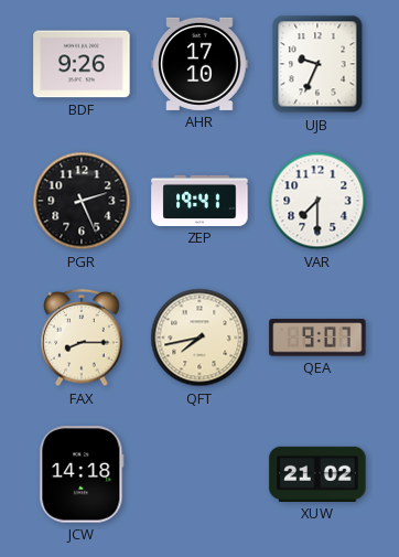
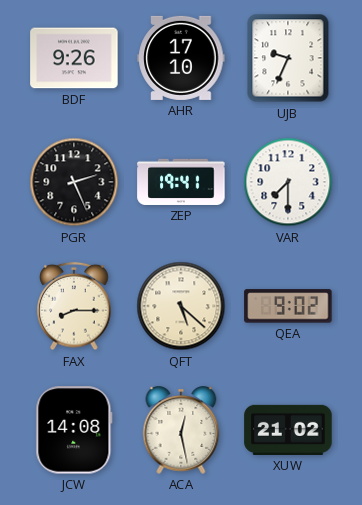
QFT: 7:43 -> 5:22
QEA: 9:07 -> 9:02
JCW: 14:18 -> 14:08
ACA: none -> 12:28
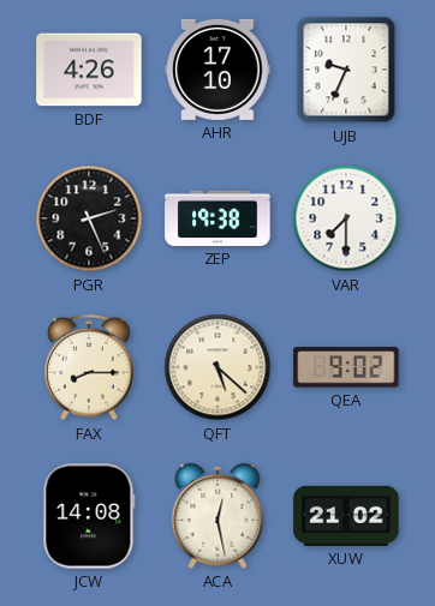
BDF: 9:26 -> 4:26
ZEP: 19:41 -> 19:38
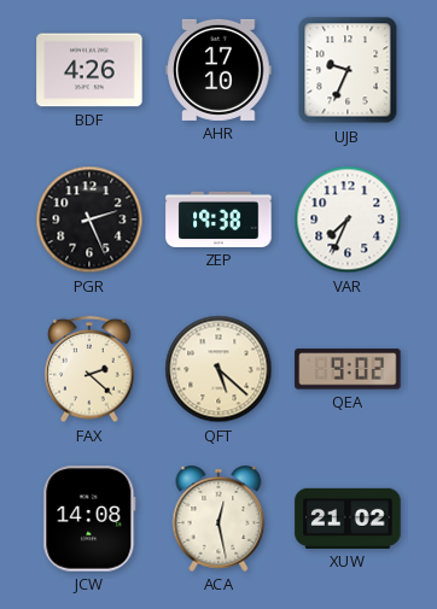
VAR: 7:30 -> 7:34
FAX: 8:15 -> 2:22
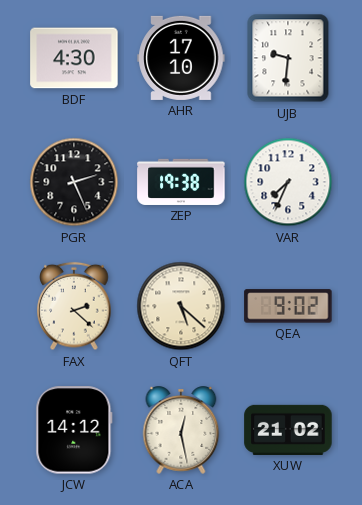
BDF: 4:26 -> 4:30
UJB: 9:34 -> 9:31
JCW: 14:08 -> 14:12
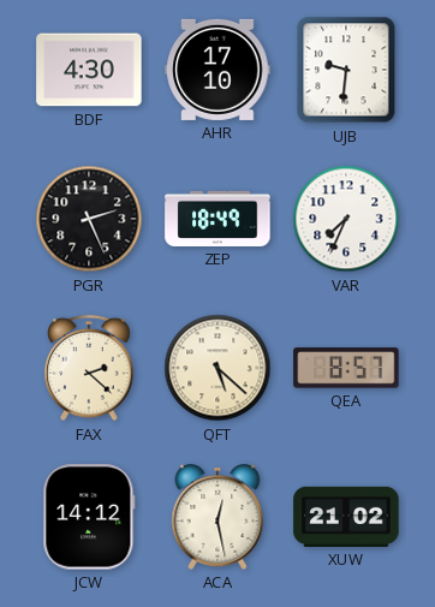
ZEP: 19:38 -> 18:49
QEA: 9:02 -> 8:57
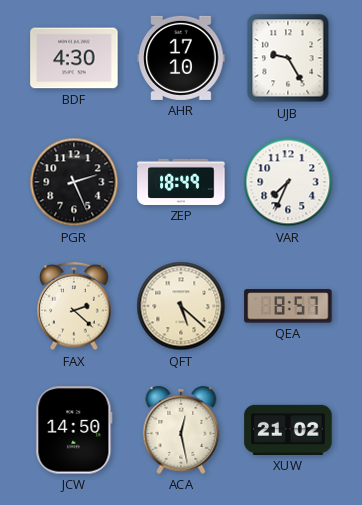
UJB: 9:31 -> 9:25
JCW: 14:12 -> 14:50
